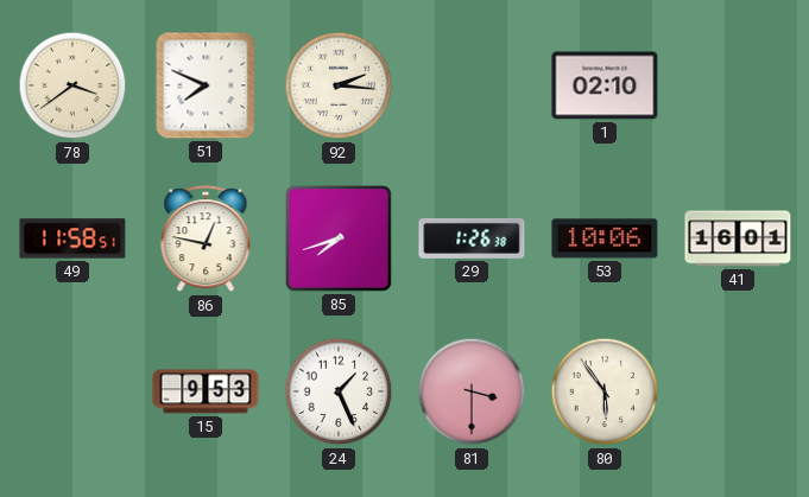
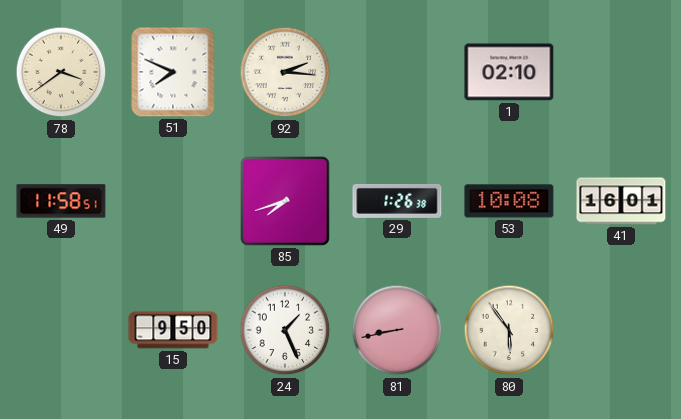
86: 12:47 -> none
53: 10:06 -> 10:08
15: 9:53 -> 9:50
81: 3:30 -> 8:43
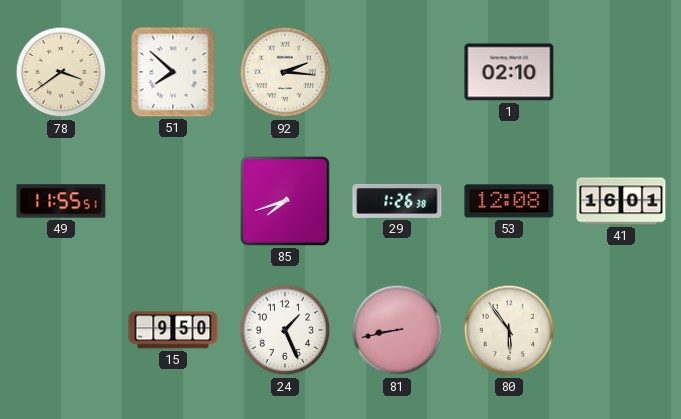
51: 7:49 -> 7:52
49: 11:58 -> 11:55
53: 10:08 -> 12:08
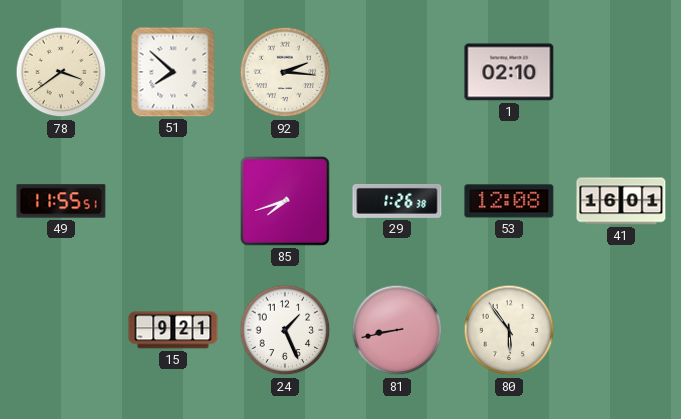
15: 9:50 -> 9:21
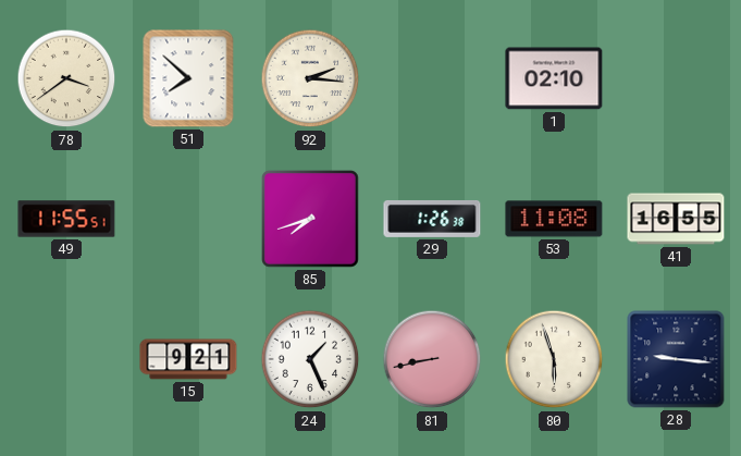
53: 12:08 -> 11:08
41: 16:01 -> 16:55
80: 5:54 -> 5:57
28: none -> 9:16
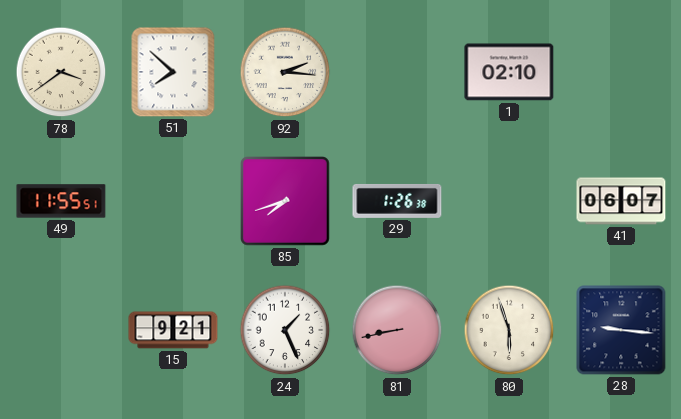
53: 11:08 -> none
41: 16:55 -> 06:07
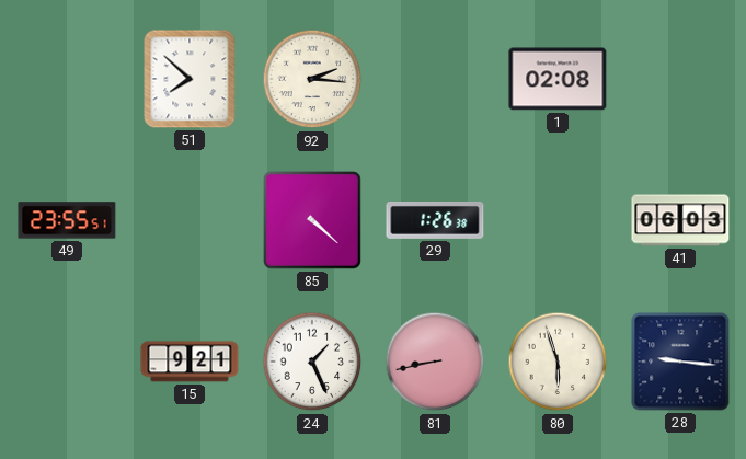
78: 3:39 -> none
1: 02:10 -> 02:08
49: 11:55 -> 23:55
85: 7:42 -> 4:22
41: 06:07 -> 06:03
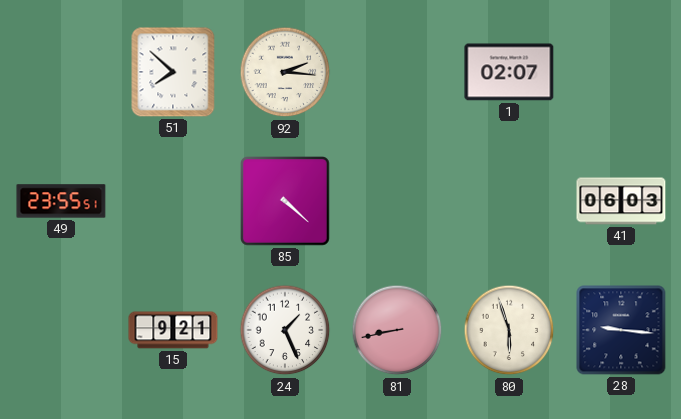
1: 02:08 -> 02:07
29: 1:26 -> none
